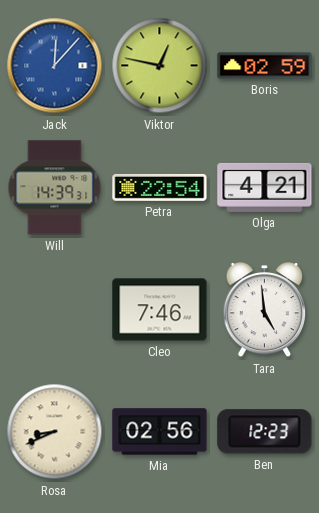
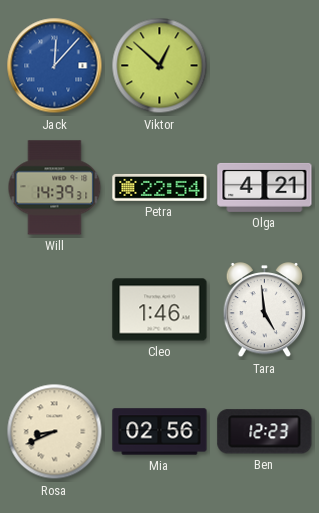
Viktor: 12:47 -> 12:52
Boris: 02:59 -> none
Cleo: 7:46 -> 1:46
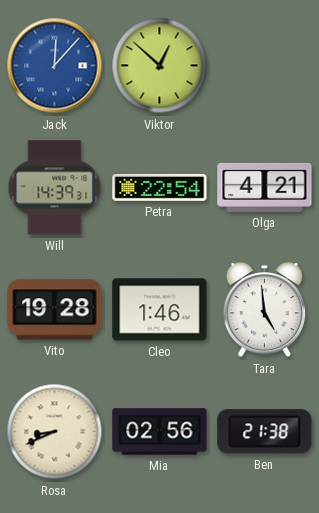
Vito: none -> 19:28
Ben: 12:23 -> 21:38
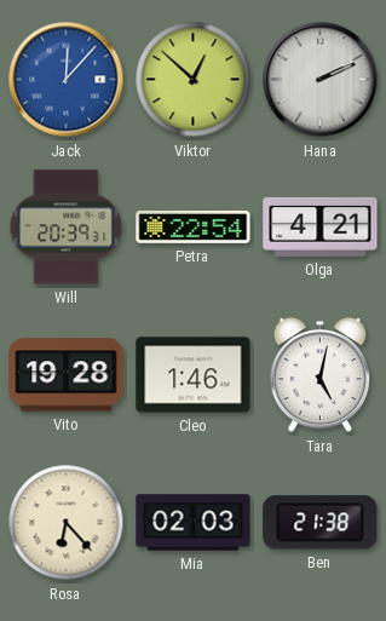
Hana: none -> 2:11
Will: 14:39 -> 20:39
Tara: 4:59 -> 5:02
Rosa: 8:41 -> 6:23
Mia: 02:56 -> 02:03
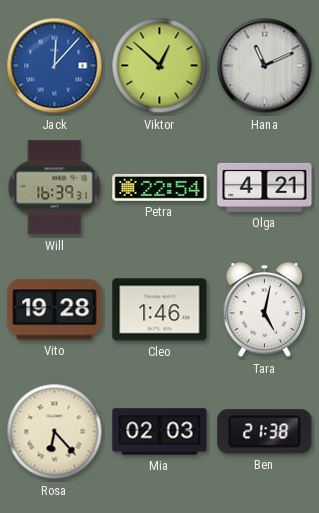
Hana: 2:11 -> 11:11
Will: 20:39 -> 16:39
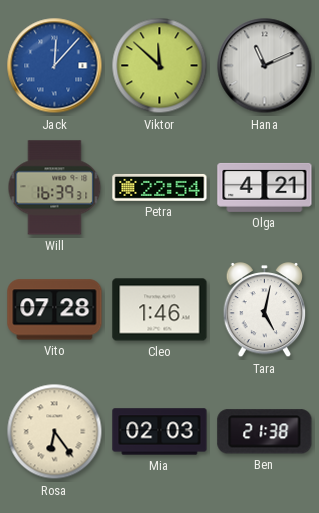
Viktor: 12:52 -> 11:52
Vito: 19:28 -> 07:28
Rosa: 6:23 -> 6:24
